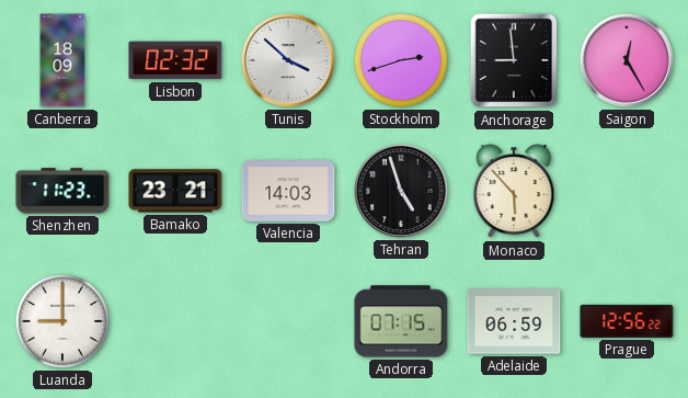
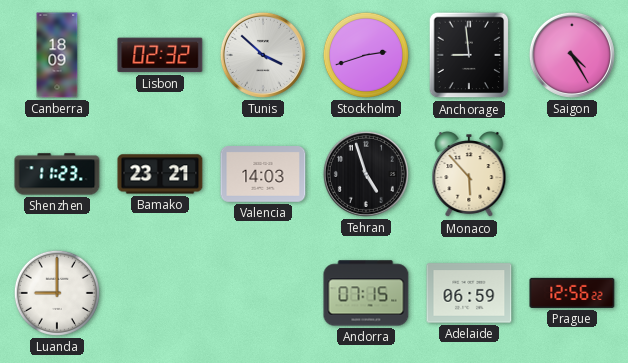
Saigon: 12:25 -> 4:25
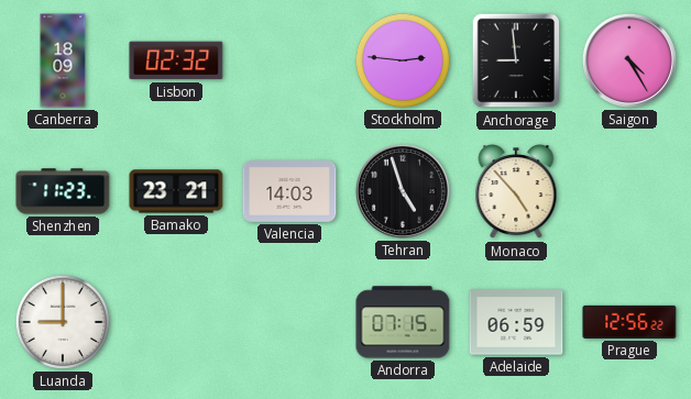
Tunis: 3:52 -> none
Stockholm: 2:42 -> 2:46
Monaco: 5:53 -> 4:53
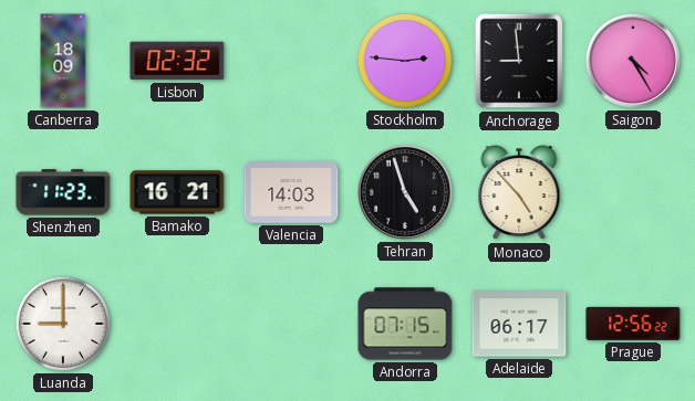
Bamako: 23:21 -> 16:21
Adelaide: 06:59 -> 06:17
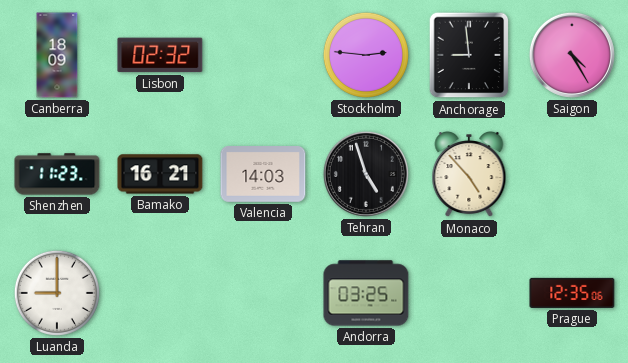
Andorra: 07:15 -> 03:25
Adelaide: 06:17 -> none
Prague: 12:56 -> 12:35
